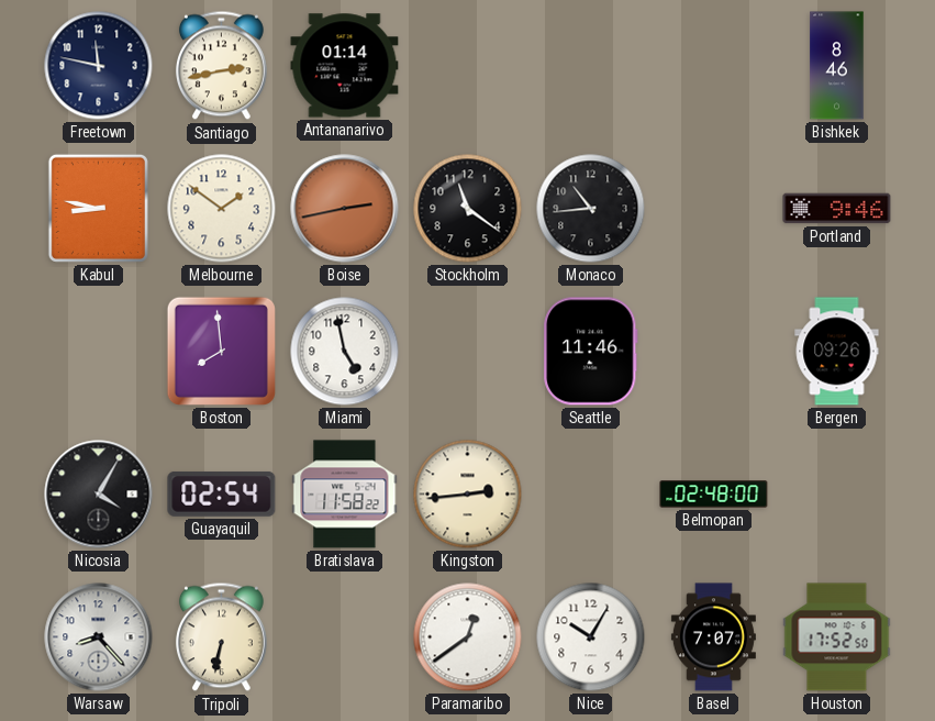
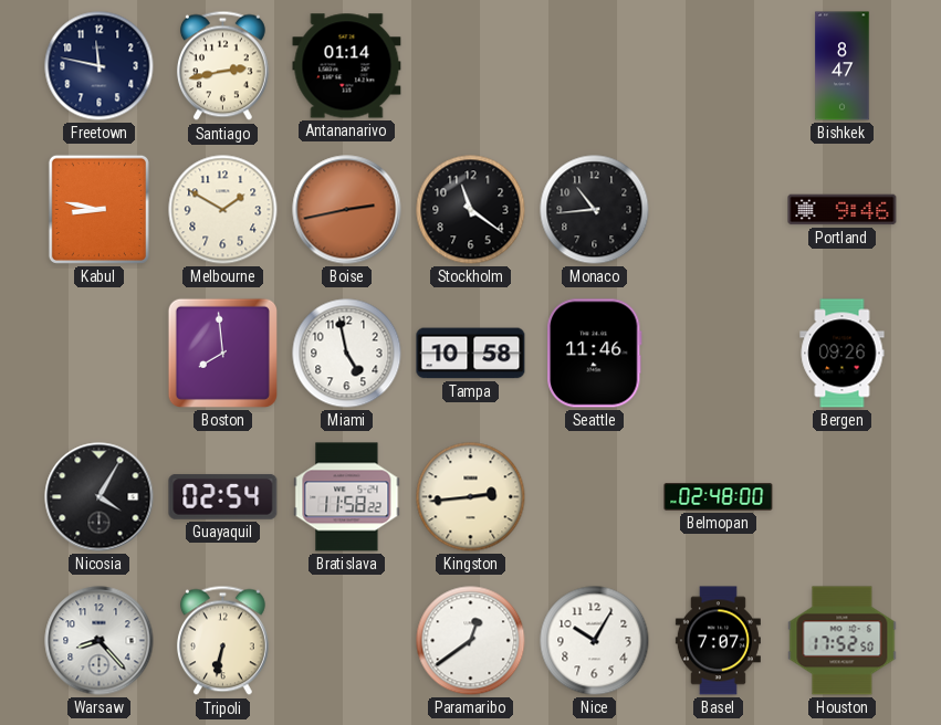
Bishkek: 8:46 -> 8:47
Melbourne: 1:51 -> 1:50
Tampa: none -> 10:58
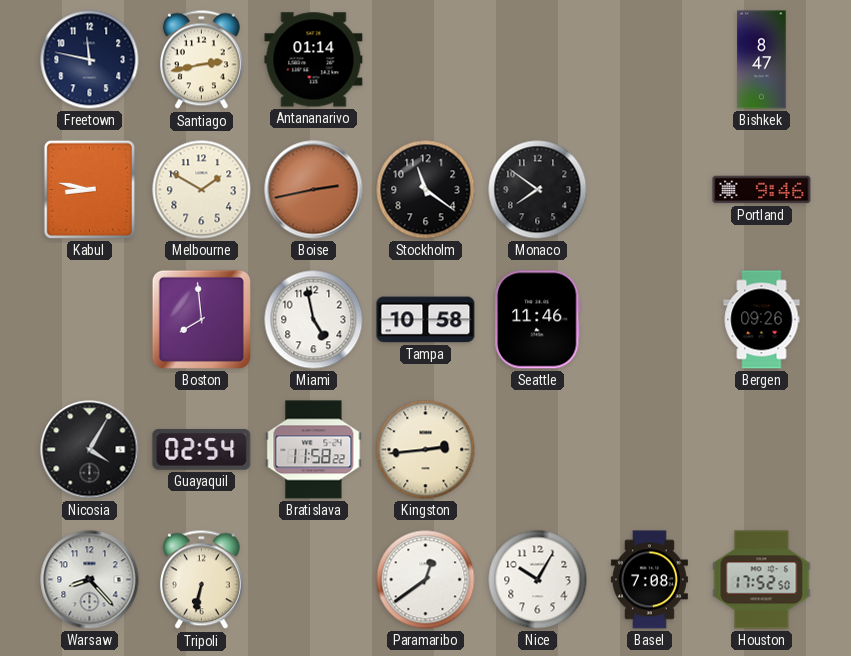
Monaco: 10:44 -> 7:51
Belmopan: 02:48 -> none
Basel: 7:07 -> 7:08
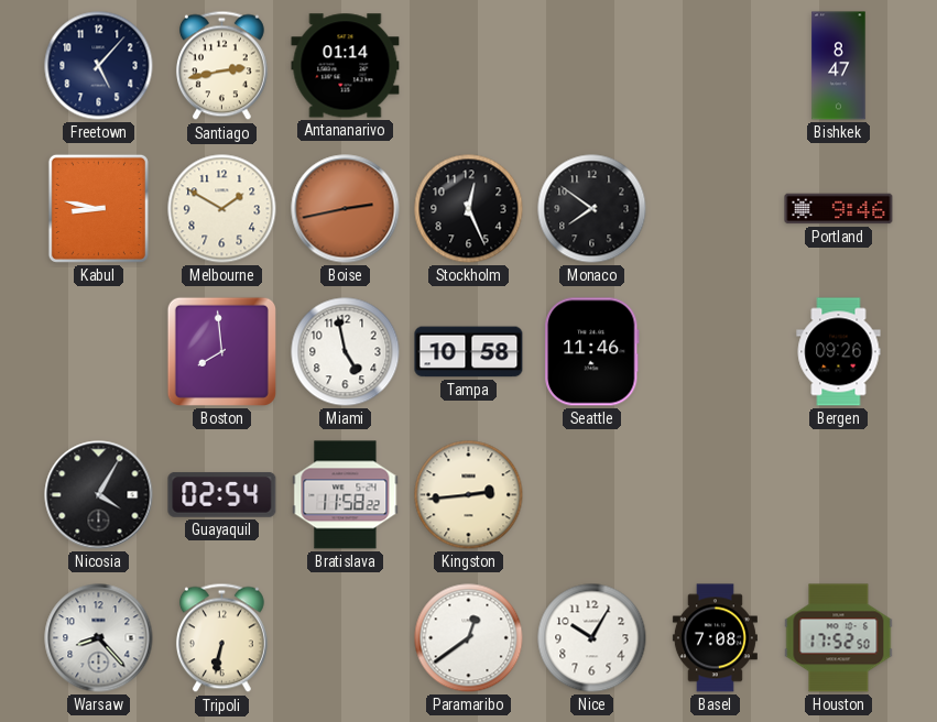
Freetown: 11:47 -> 5:07
Stockholm: 11:21 -> 12:26
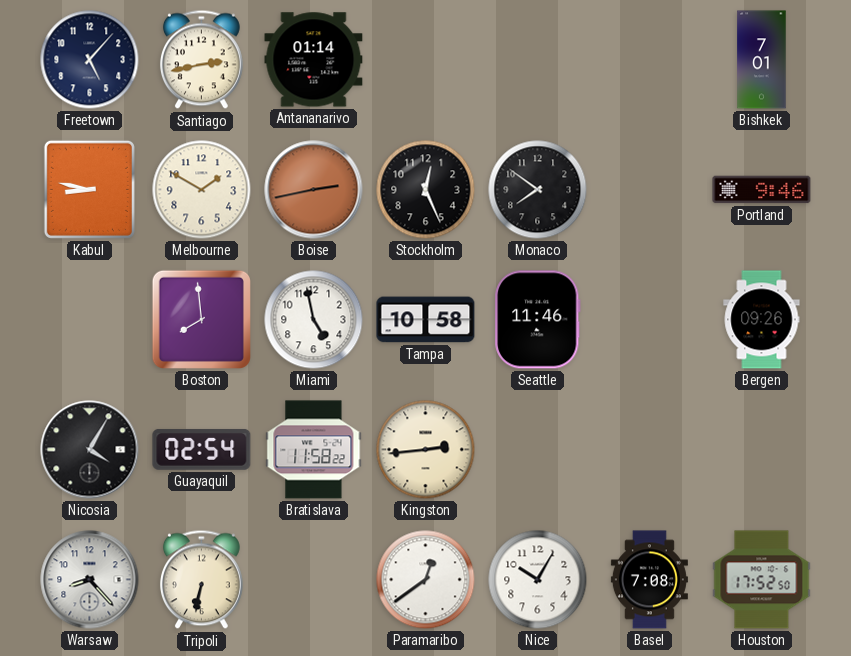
Bishkek: 8:47 -> 7:01
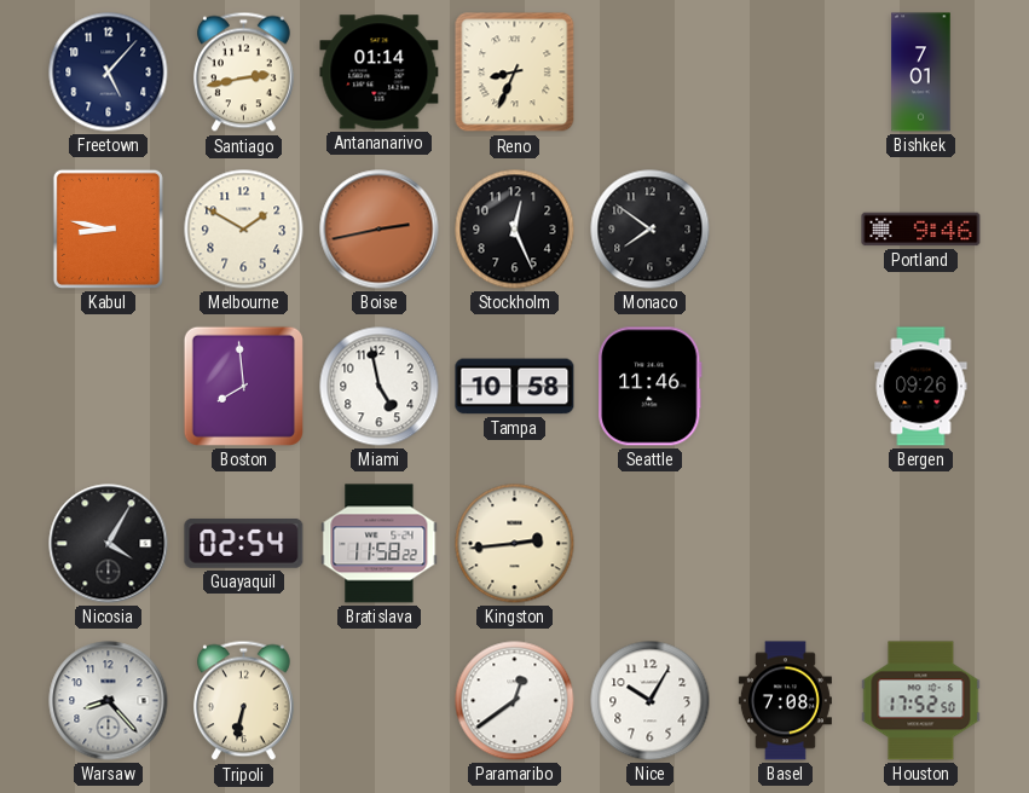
Reno: none -> 8:34
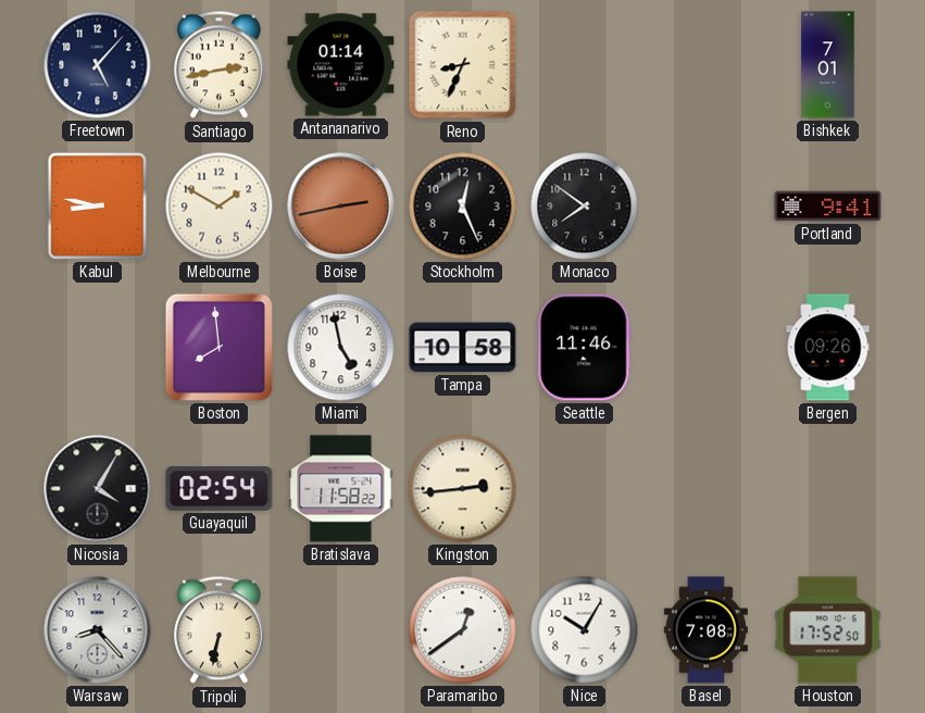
Portland: 9:46 -> 9:41
